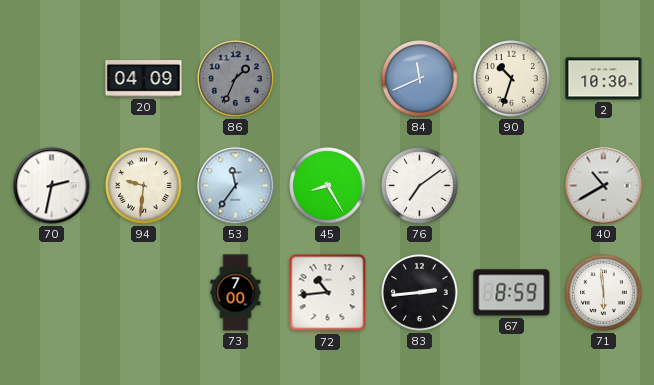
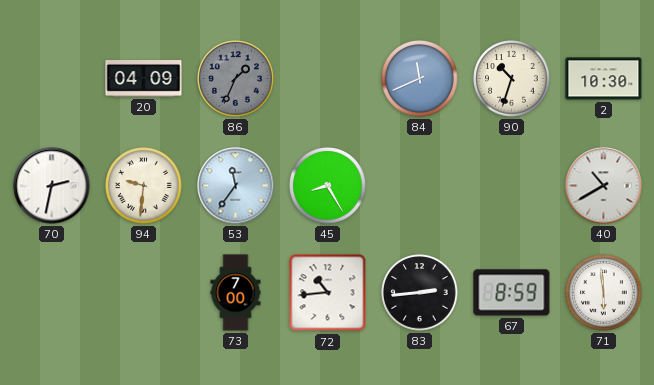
76: 7:09 -> none
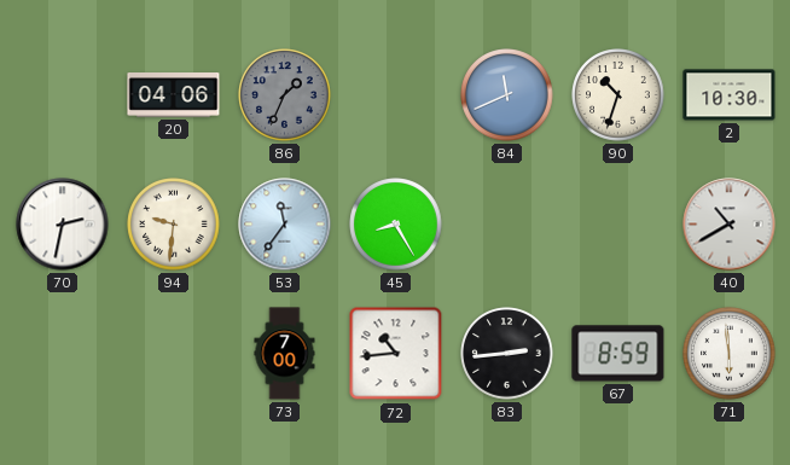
20: 04:09 -> 04:06
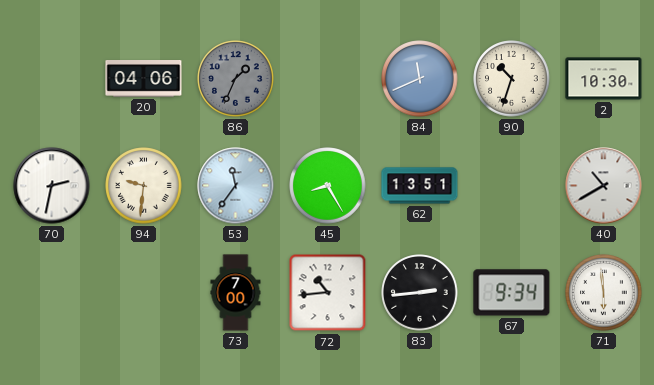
62: none -> 13:51
67: 8:59 -> 9:34
